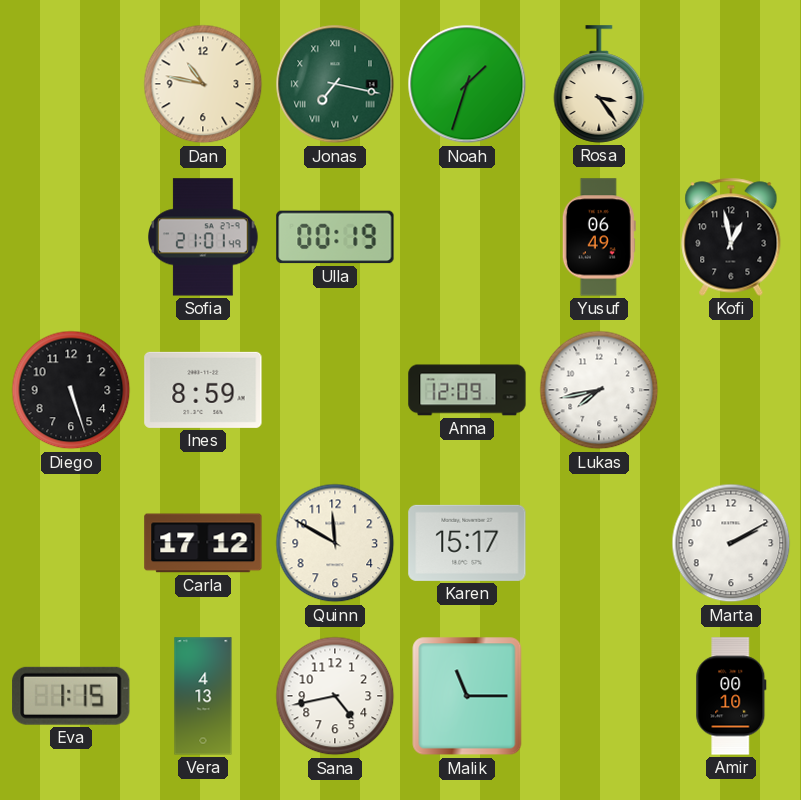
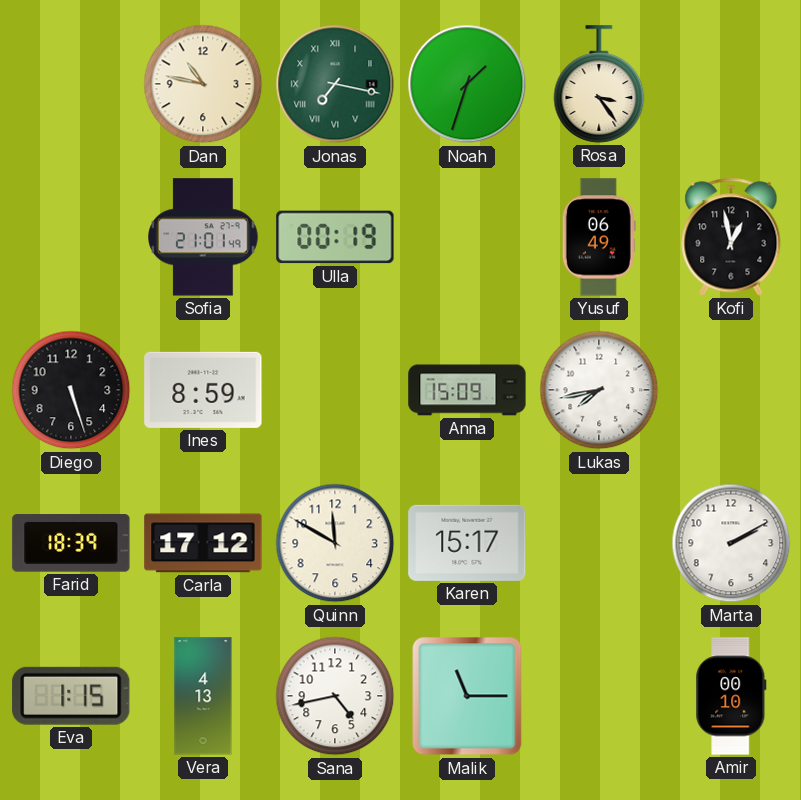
Anna: 12:09 -> 15:09
Farid: none -> 18:39
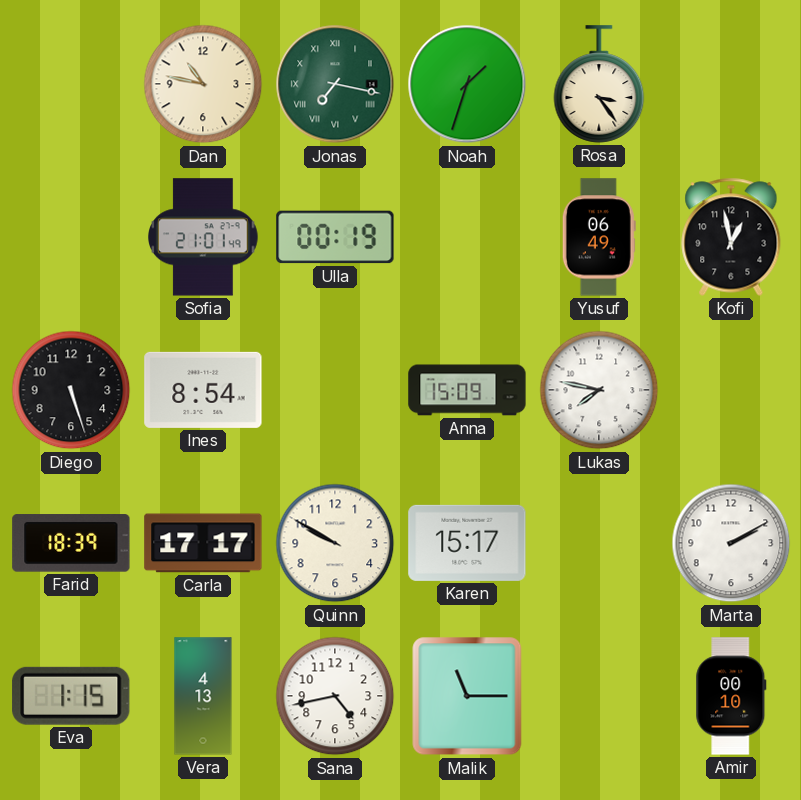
Ines: 8:59 -> 8:54
Lukas: 7:43 -> 7:47
Carla: 17:12 -> 17:17
Quinn: 11:50 -> 9:50
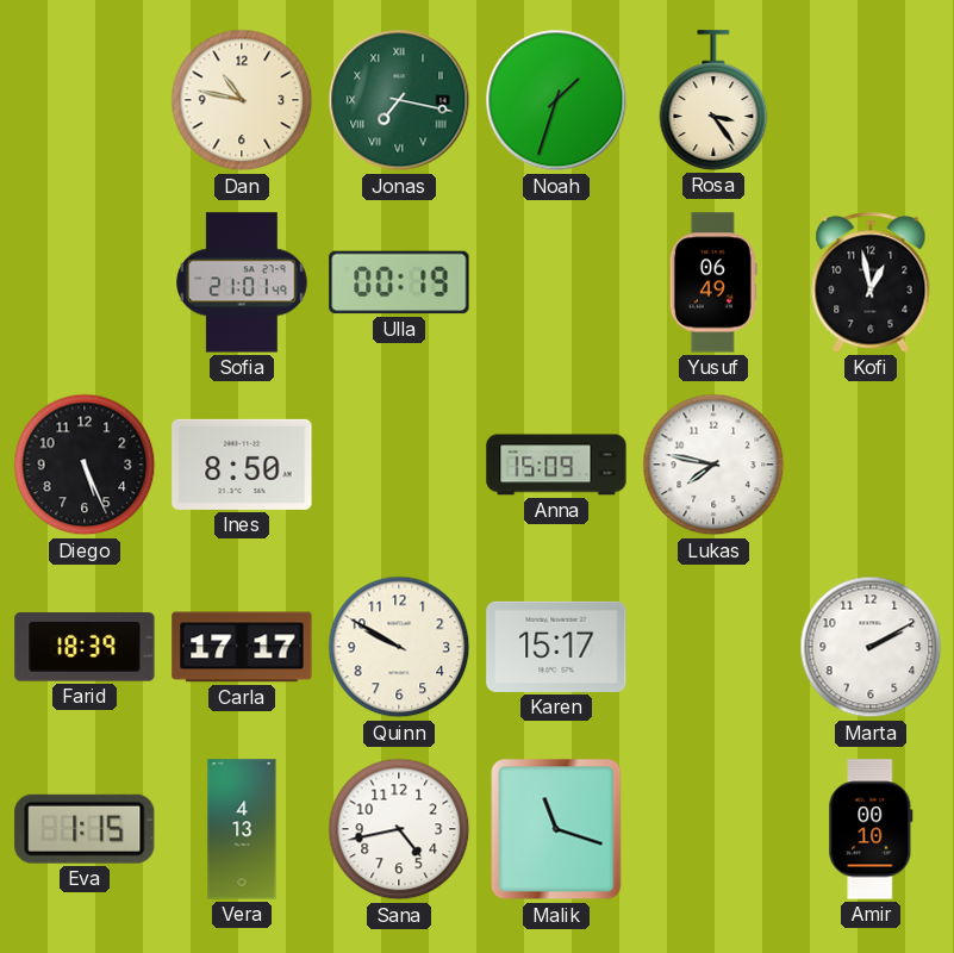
Diego: 5:27 -> 5:26
Ines: 8:54 -> 8:50
Malik: 11:15 -> 11:18
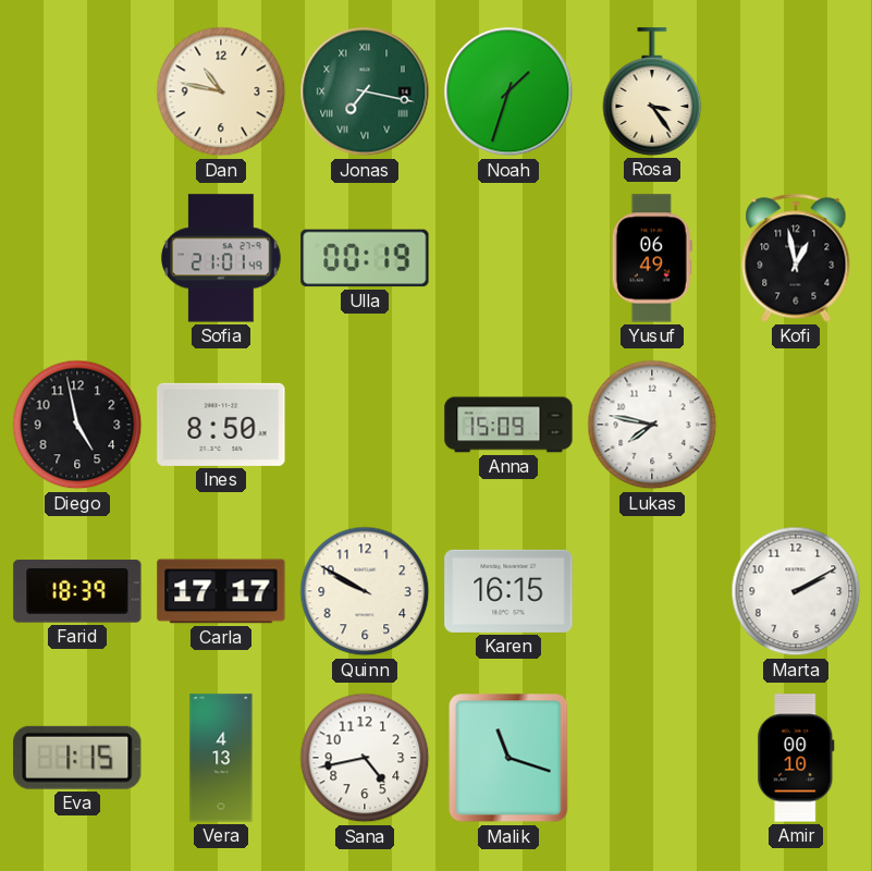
Diego: 5:26 -> 4:58
Karen: 15:17 -> 16:15
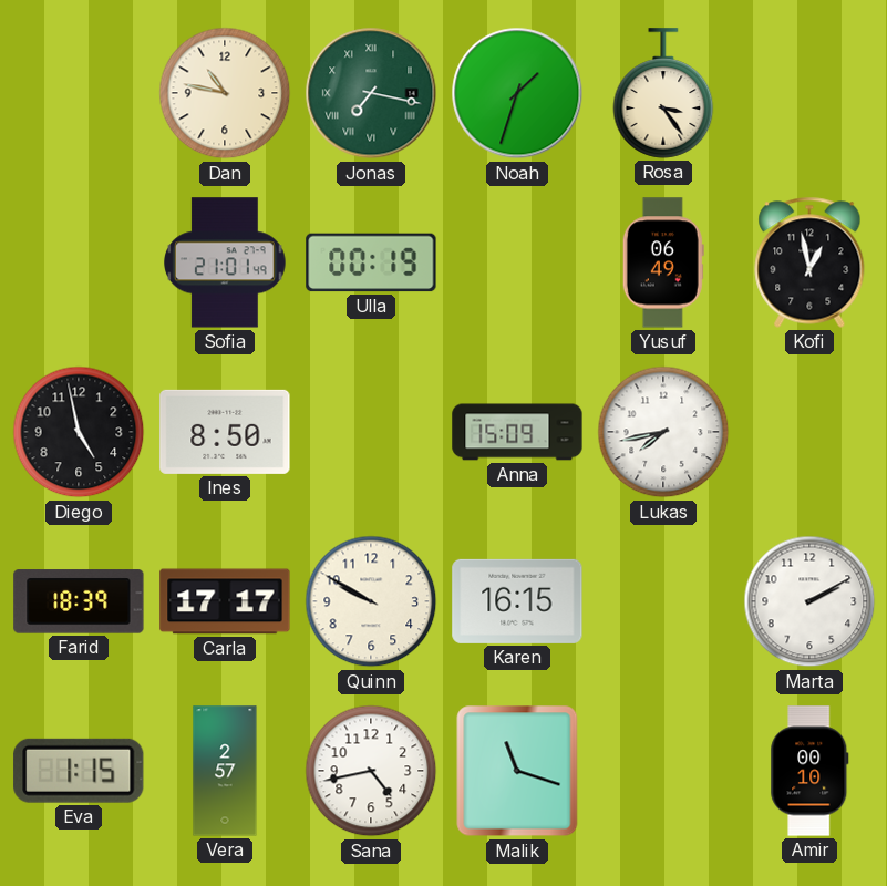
Lukas: 7:47 -> 7:43
Vera: 4:13 -> 2:57
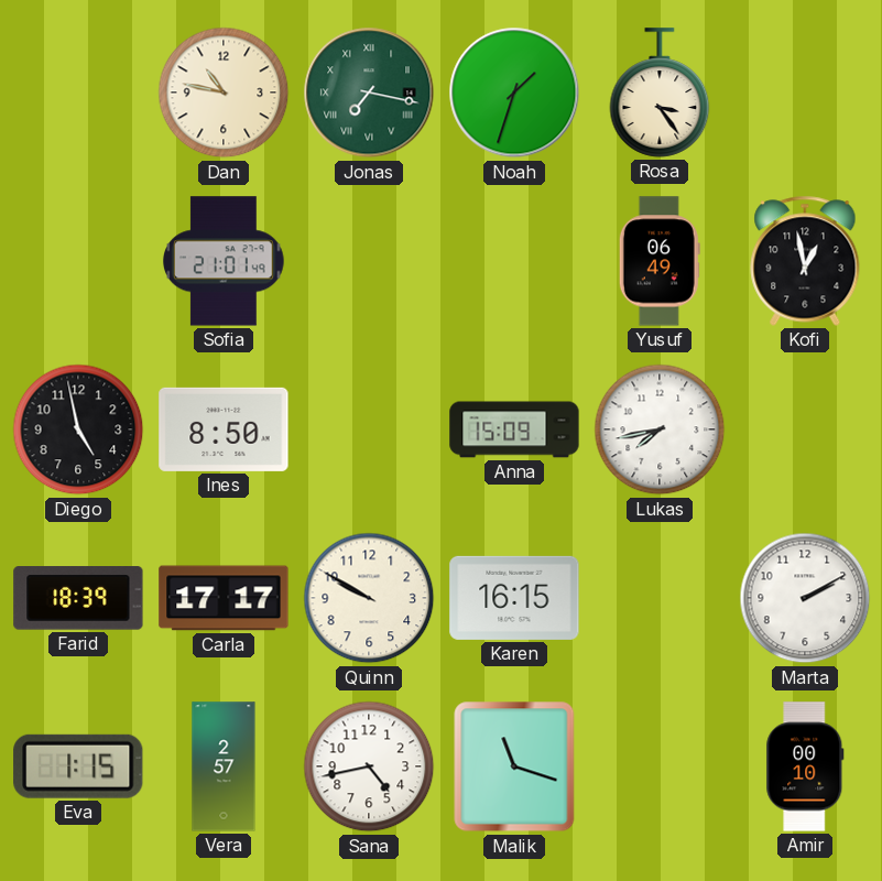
Ulla: 00:19 -> none
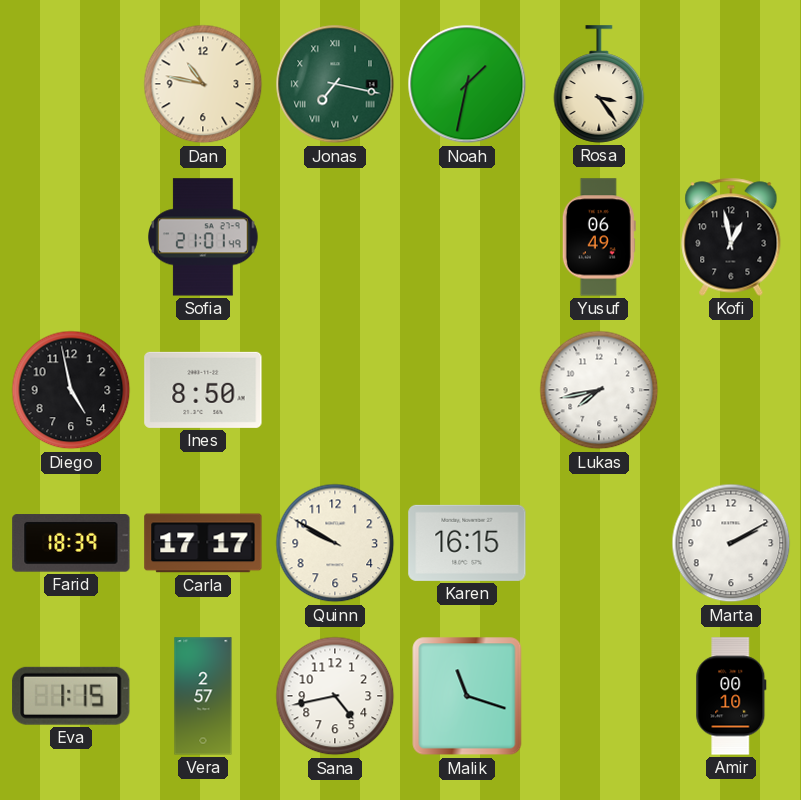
Noah: 1:33 -> 1:32
Anna: 15:09 -> none
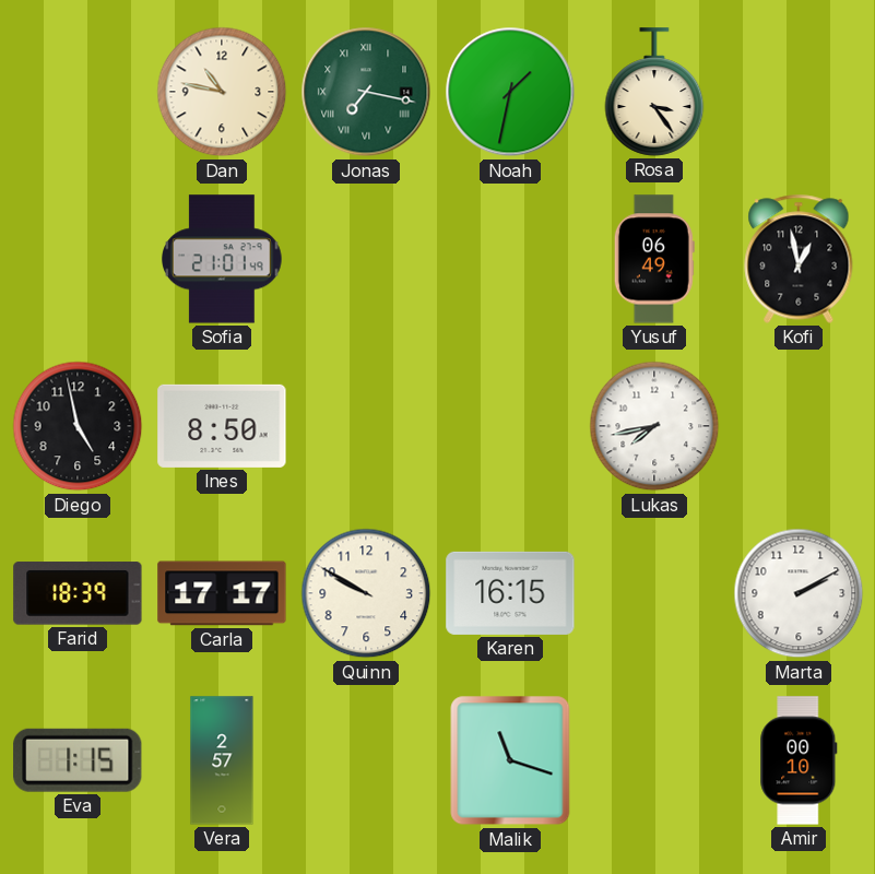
Sana: 4:43 -> none
